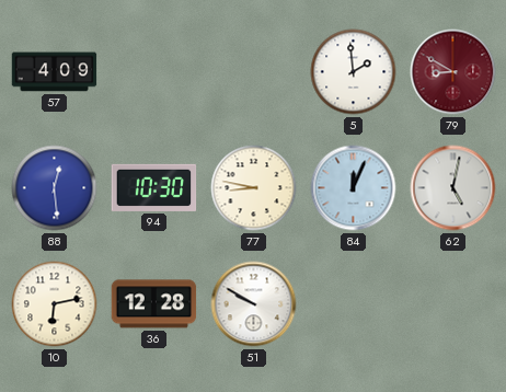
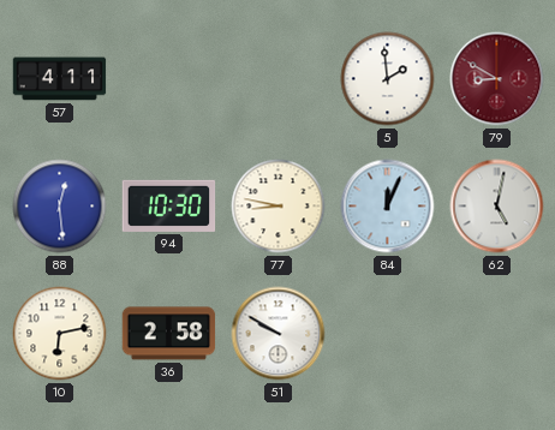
57: 4:09 -> 4:11
36: 12:28 -> 2:58
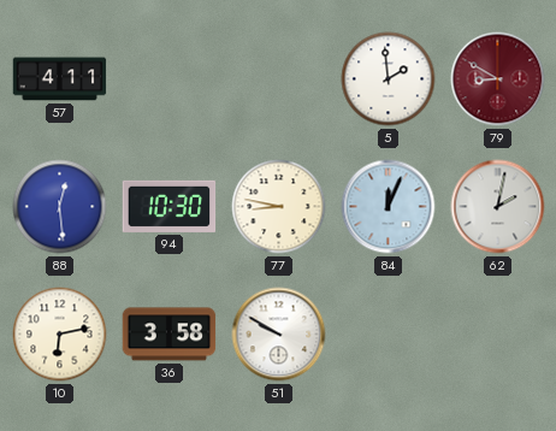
62: 5:02 -> 2:02
36: 2:58 -> 3:58
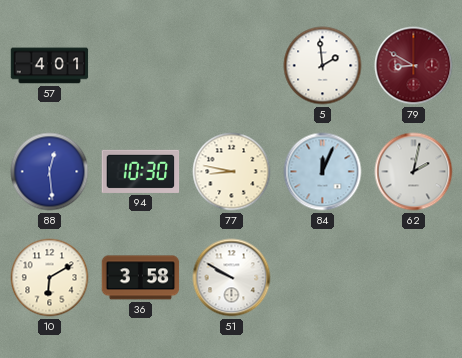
57: 4:11 -> 4:01
10: 6:13 -> 6:10
